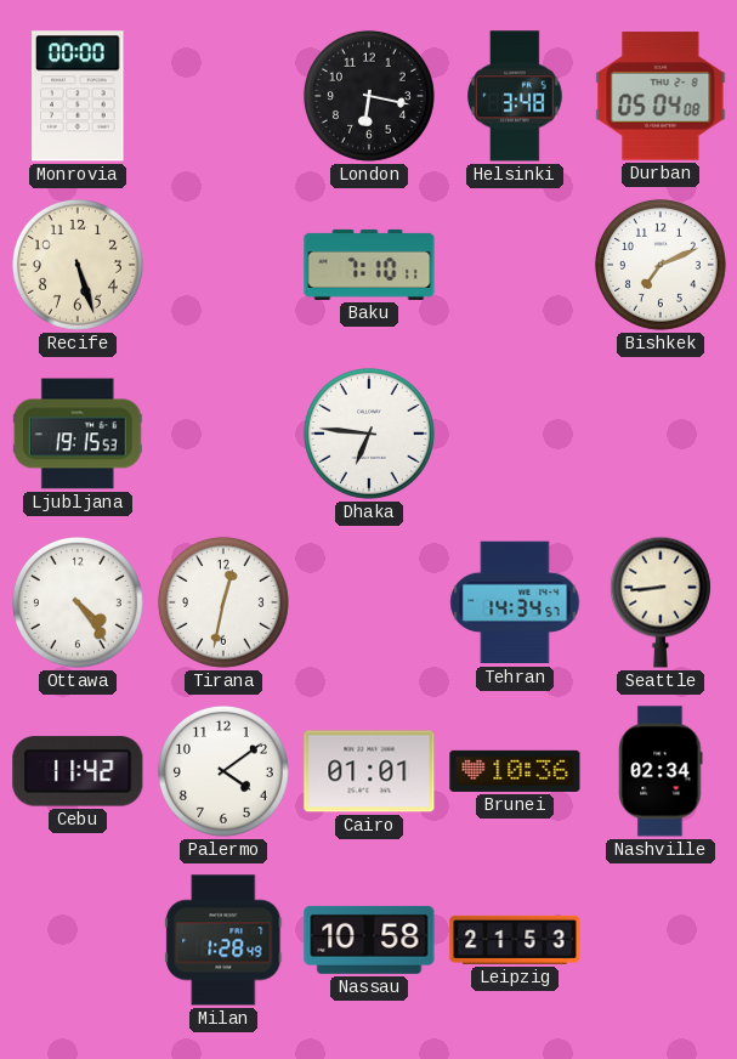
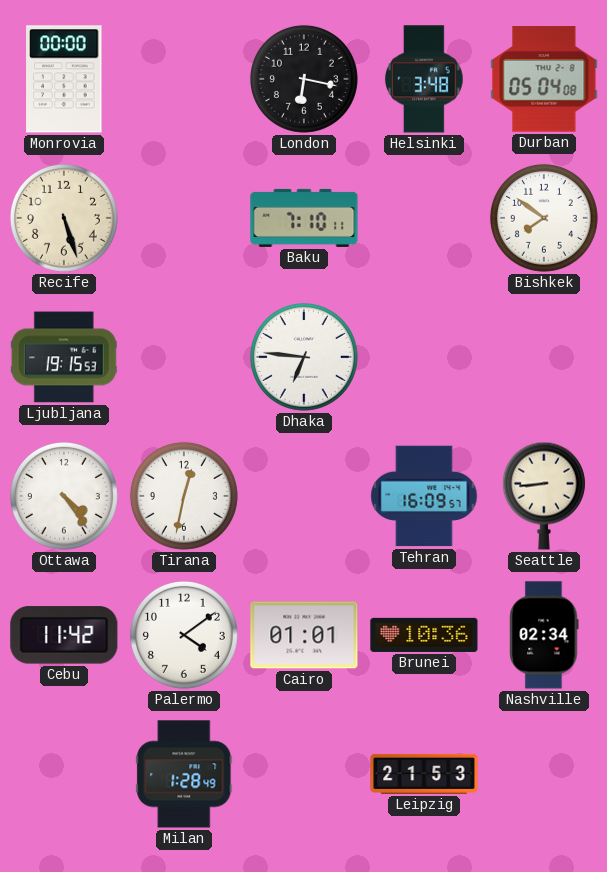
Bishkek: 7:11 -> 7:51
Tehran: 14:34 -> 16:09
Nassau: 10:58 -> none
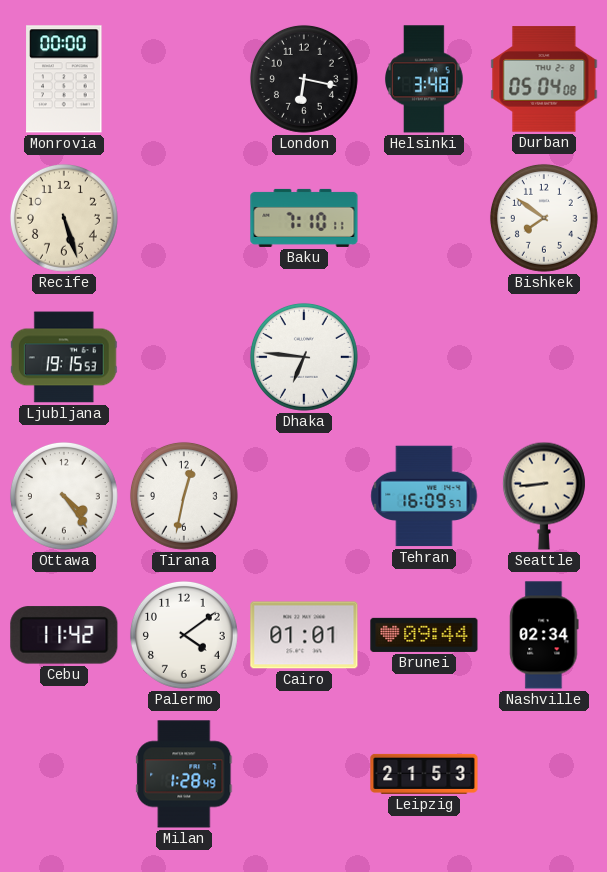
Brunei: 10:36 -> 09:44
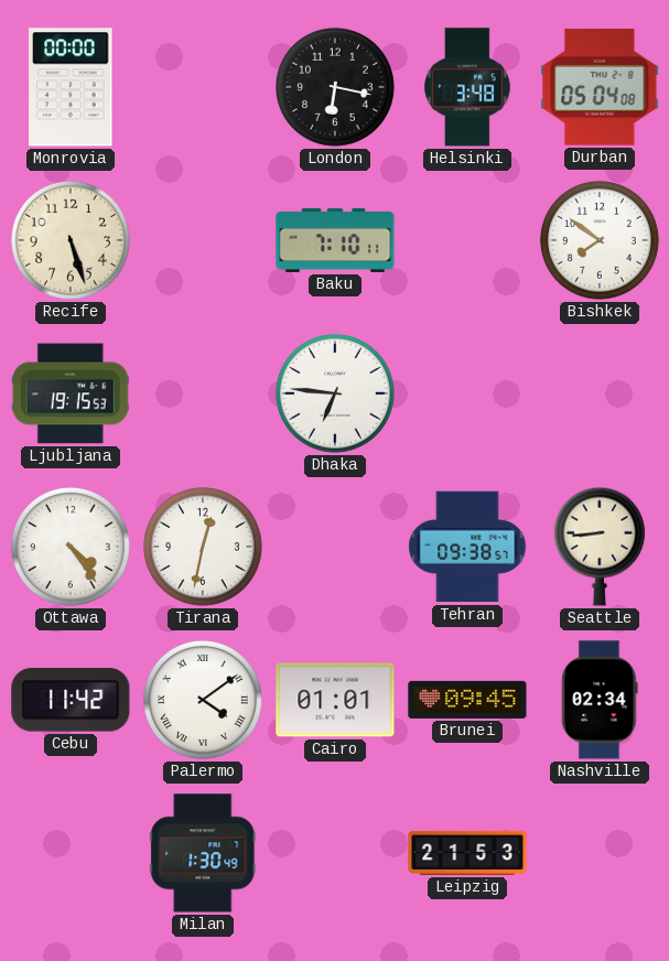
Tehran: 16:09 -> 09:38
Palermo numerals: Arabic -> Roman
Brunei: 09:44 -> 09:45
Milan: 1:28 -> 1:30
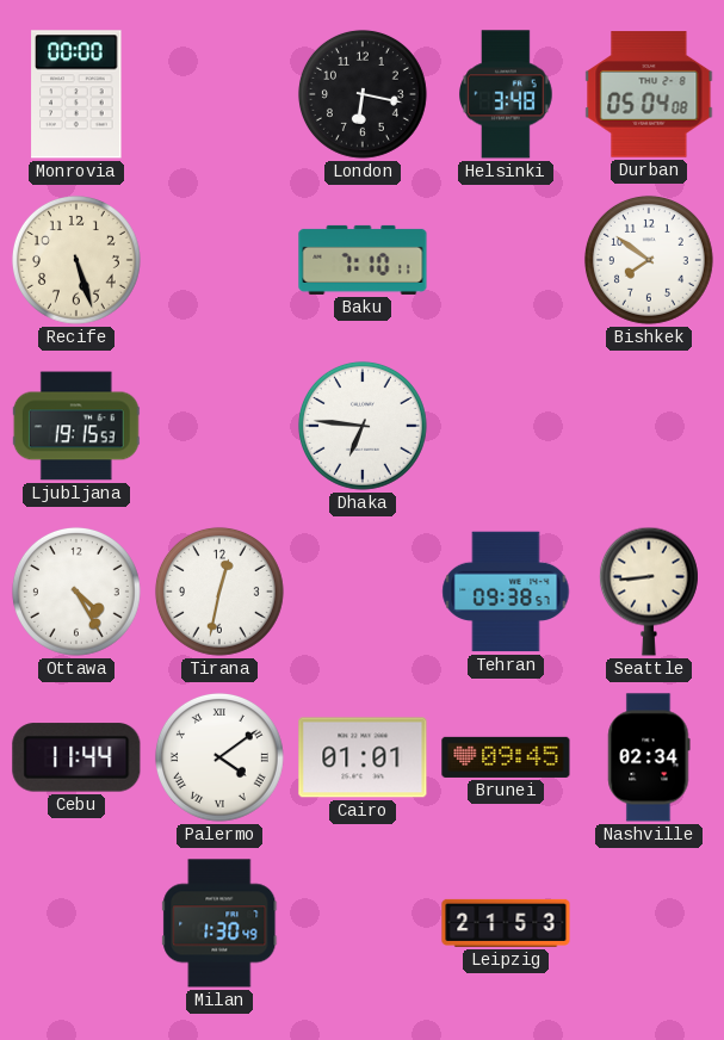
Ottawa: 4:24 -> 4:25
Cebu: 11:42 -> 11:44
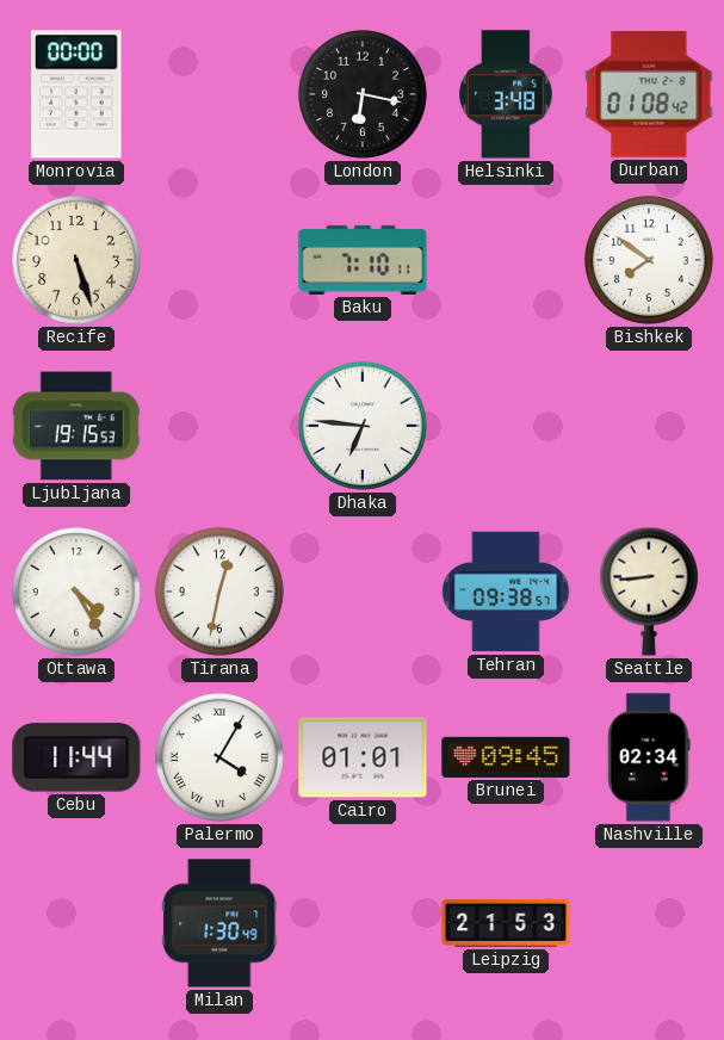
Durban: 05:04 -> 01:08
Palermo: 4:09 -> 4:05
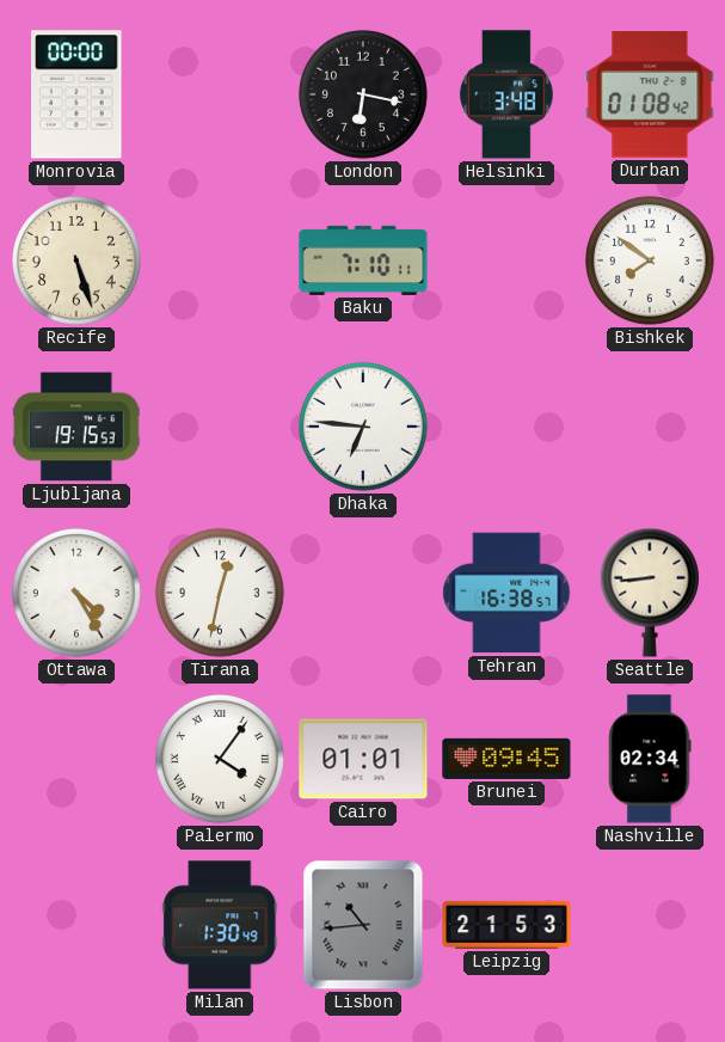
Tehran: 09:38 -> 16:38
Cebu: 11:44 -> none
Palermo: 4:05 -> 4:06
Lisbon: none -> 10:44
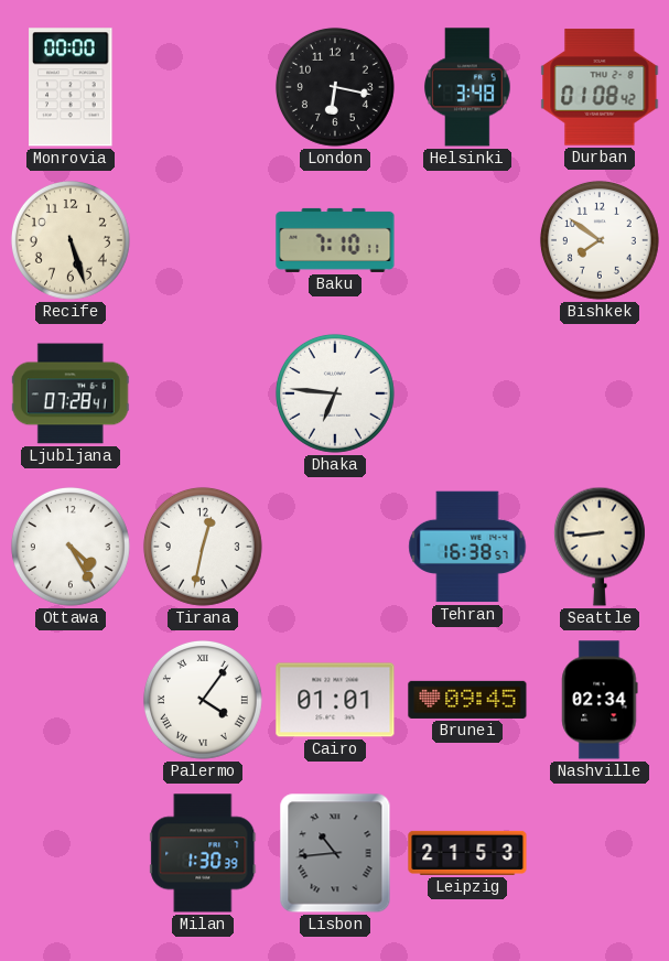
Ljubljana: 19:15 -> 07:28
Milan: 1:30:49 -> 1:30:39
